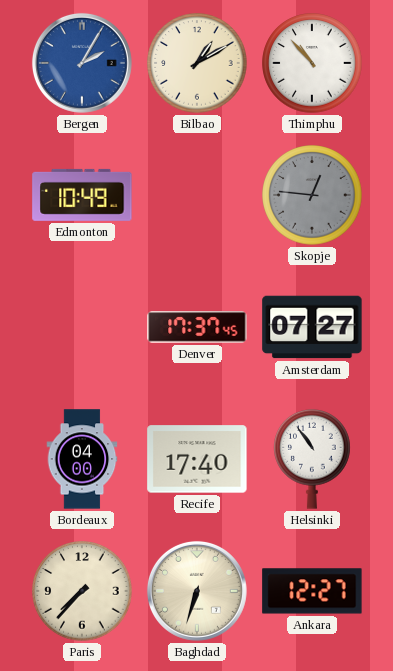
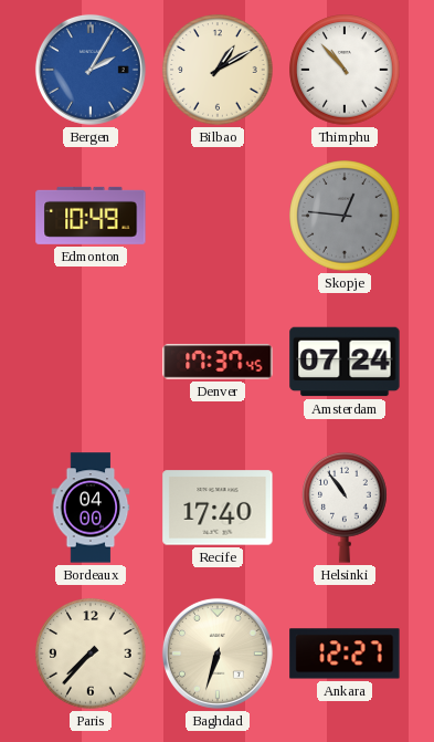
Amsterdam: 07:27 -> 07:24
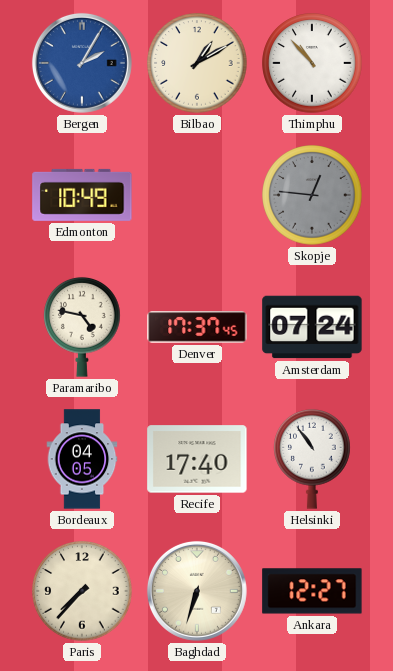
Paramaribo: none -> 4:47
Bordeaux: 04:00 -> 04:05
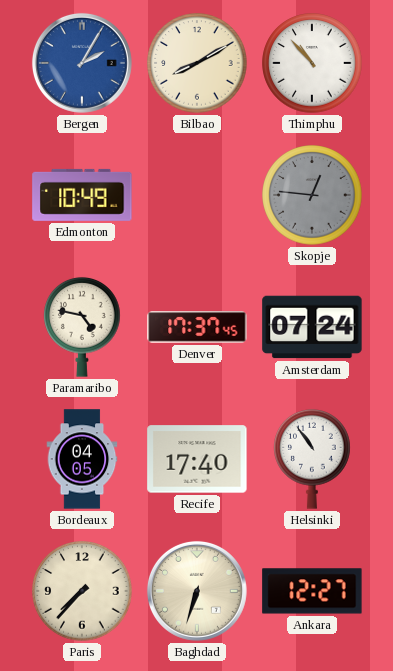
Bilbao: 1:10 -> 8:10
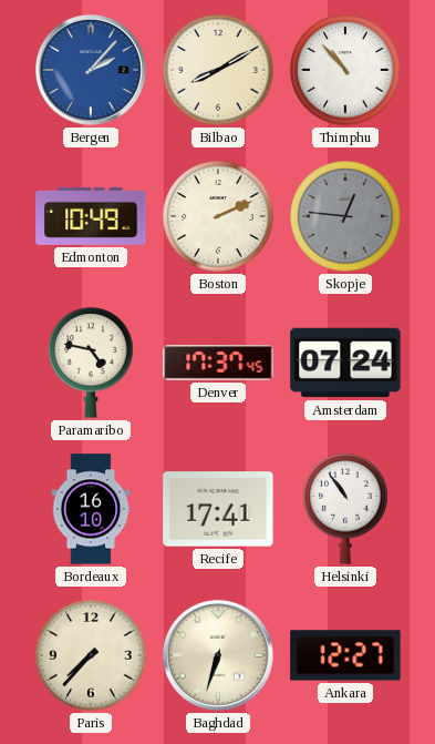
Bergen: 2:05 -> 2:07
Boston: none -> 2:11
Bordeaux: 04:05 -> 16:10
Recife: 17:40 -> 17:41
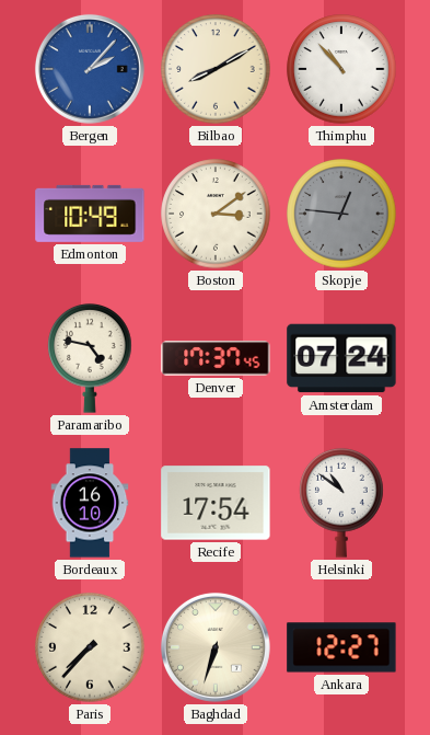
Boston: 2:11 -> 3:09
Recife: 17:41 -> 17:54
Helsinki: 10:54 -> 10:51
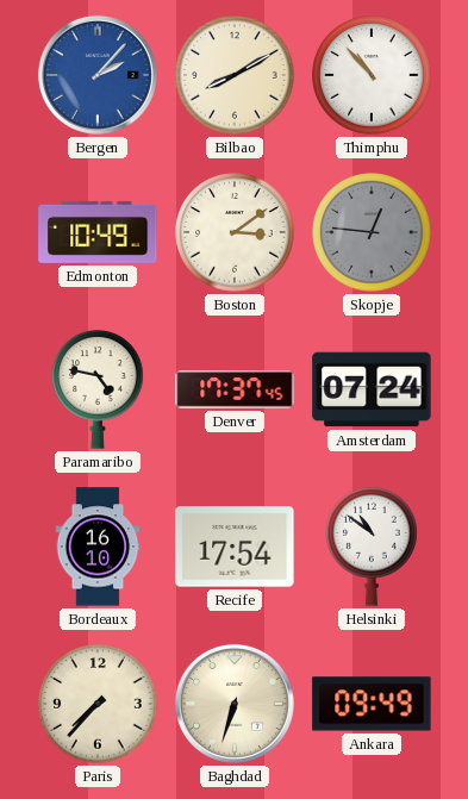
Ankara: 12:27 -> 09:49
